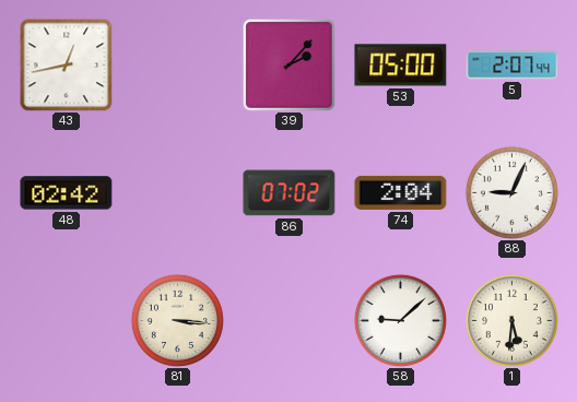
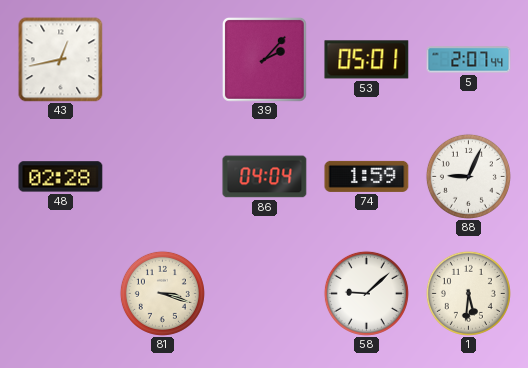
53: 05:00 -> 05:01
48: 02:42 -> 02:28
86: 07:02 -> 04:04
74: 2:04 -> 1:59
81: 3:16 -> 3:18
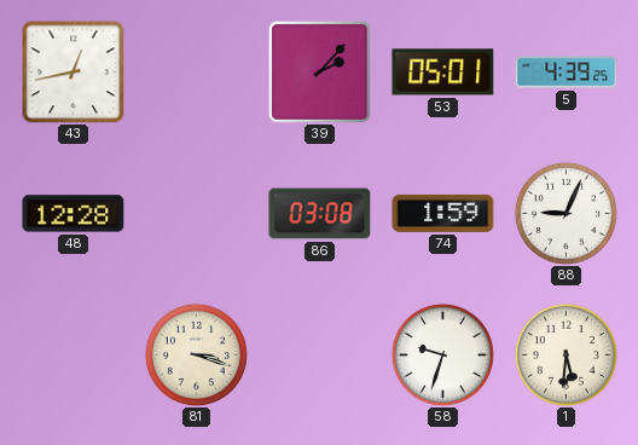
5: 2:07 -> 4:39
48: 02:28 -> 12:28
86: 04:04 -> 03:08
58: 9:08 -> 9:33
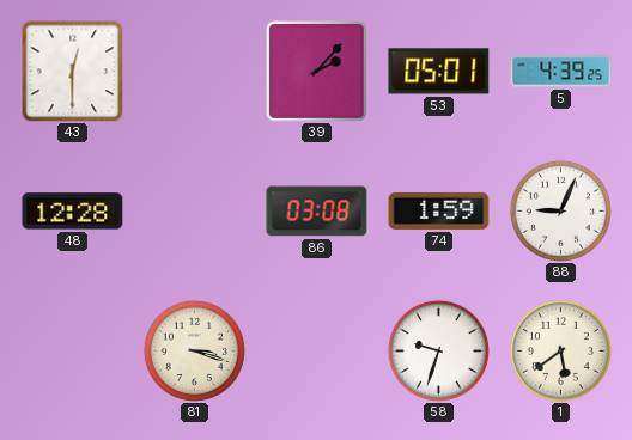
43: 12:43 -> 12:30
1: 5:31 -> 5:39
